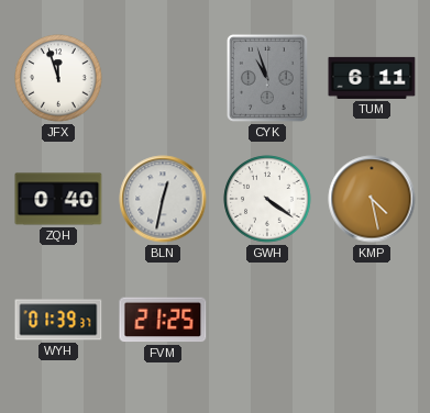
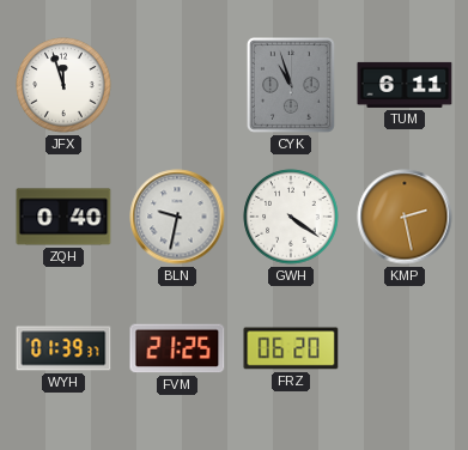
BLN: 12:32 -> 9:32
KMP: 4:28 -> 2:28
FRZ: none -> 06:20
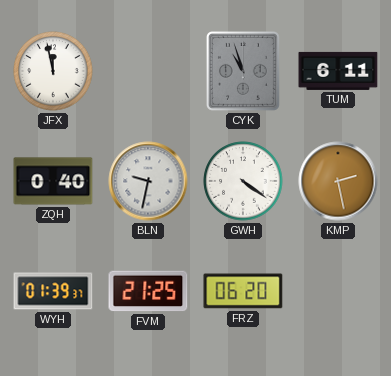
JFX: 11:57 -> 11:58
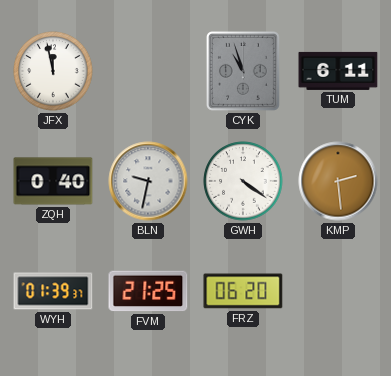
KMP: 2:28 -> 2:29
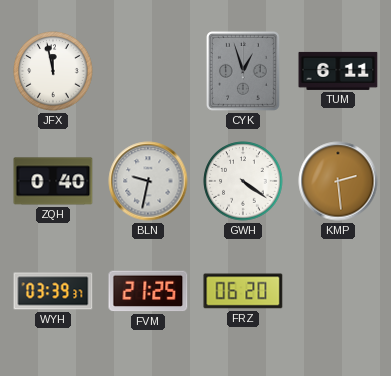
CYK: 10:57 -> 12:57
WYH: 01:39 -> 03:39
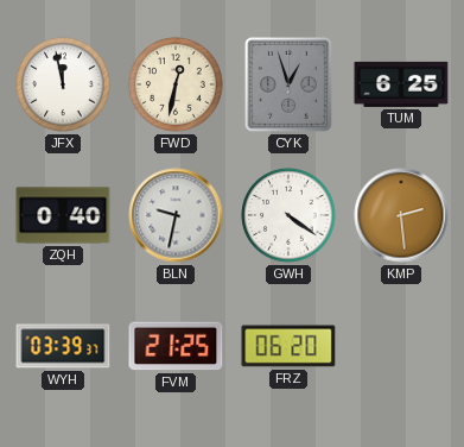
FWD: none -> 12:32
TUM: 6:11 -> 6:25
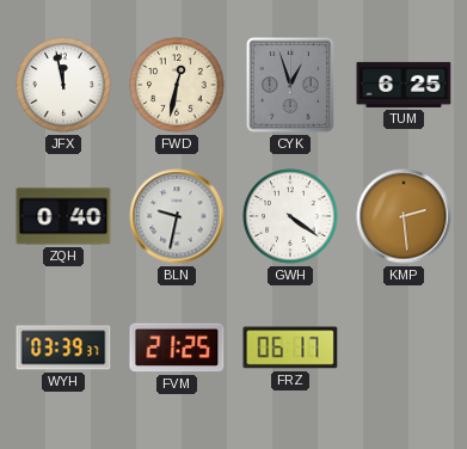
FRZ: 06:20 -> 06:17
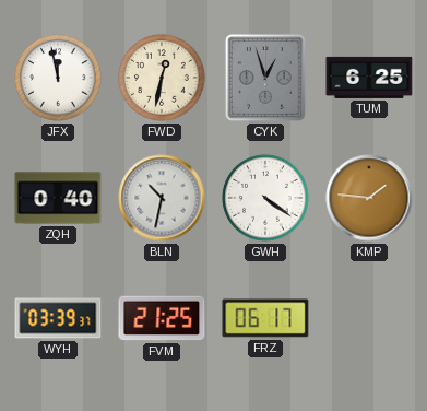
BLN: 9:32 -> 10:32
KMP: 2:29 -> 1:46
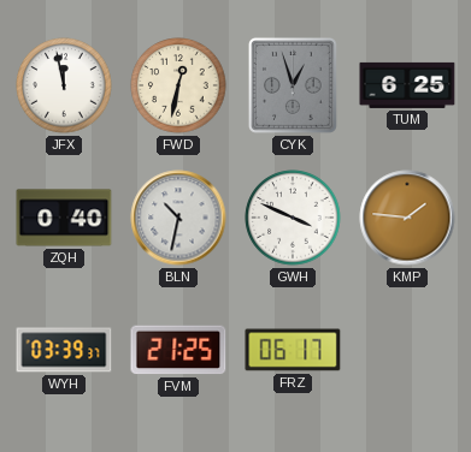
GWH: 4:21 -> 3:49
